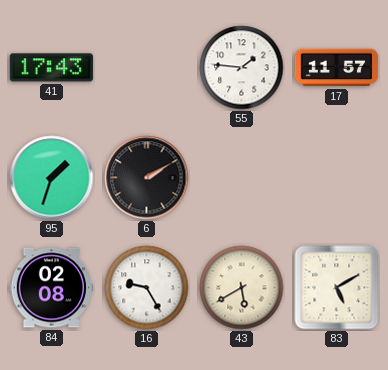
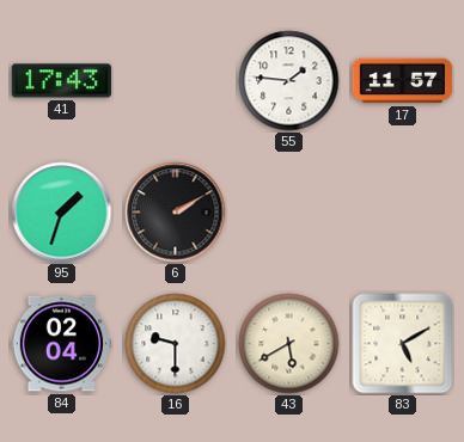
84: 02:08 -> 02:04
16: 9:25 -> 9:30
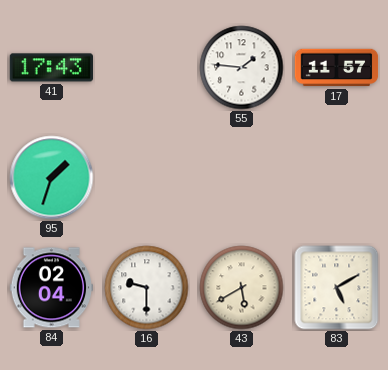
6: 2:10 -> none
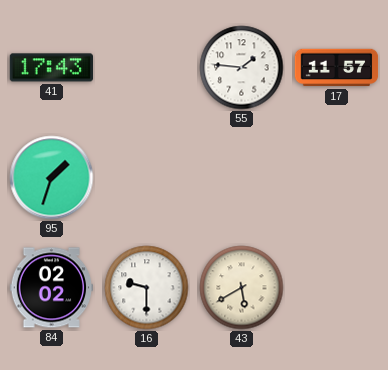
84: 02:04 -> 02:02
83: 5:10 -> none
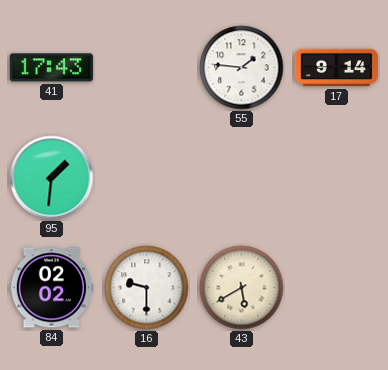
17: 11:57 -> 9:14
95: 1:33 -> 1:31
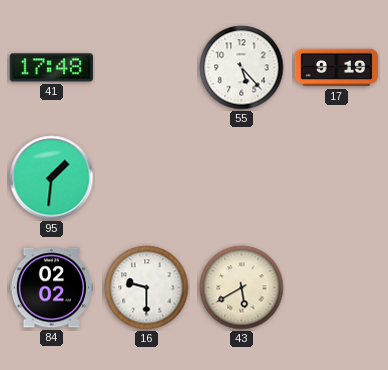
41: 17:43 -> 17:48
55: 1:46 -> 5:23
17: 9:14 -> 9:19
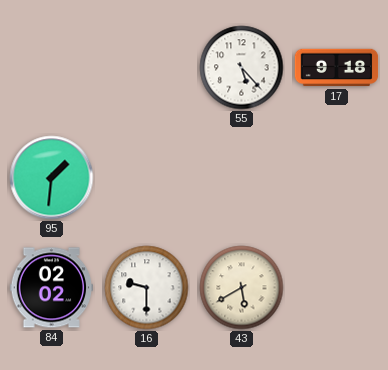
41: 17:48 -> none
17: 9:19 -> 9:18
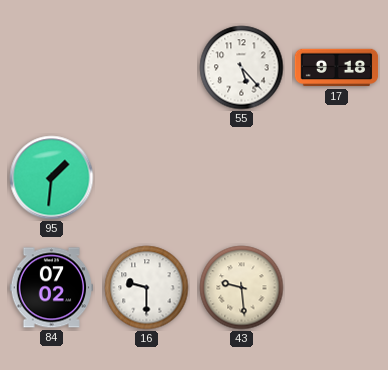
84: 02:02 -> 07:02
43: 5:40 -> 9:29
